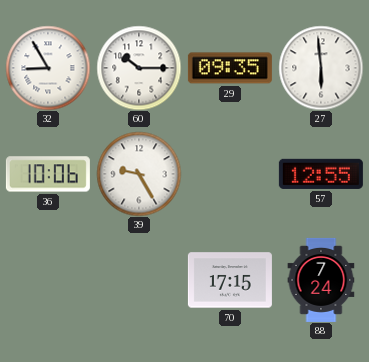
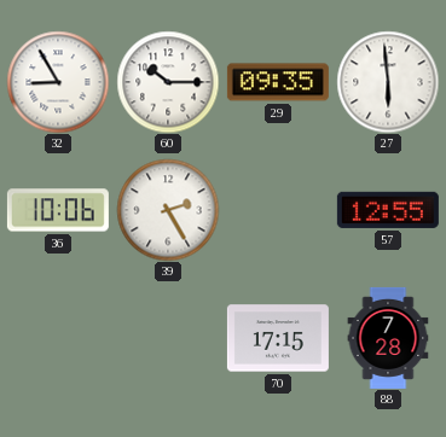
39: 9:25 -> 2:25
88: 7:24 -> 7:28
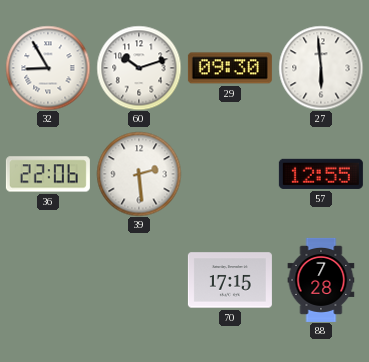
60: 10:15 -> 10:12
29: 09:35 -> 09:30
36: 10:06 -> 22:06
39: 2:25 -> 2:29
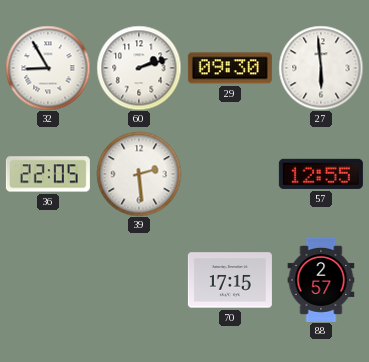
60: 10:12 -> 2:12
36: 22:06 -> 22:05
88: 7:28 -> 2:57
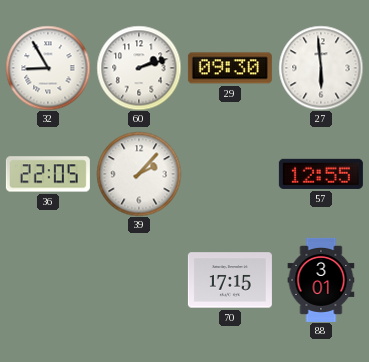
39: 2:29 -> 2:07
88: 2:57 -> 3:01
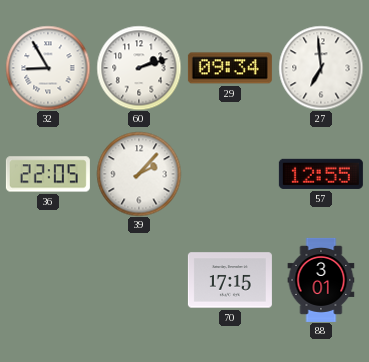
29: 09:30 -> 09:34
27: 5:59 -> 6:59
